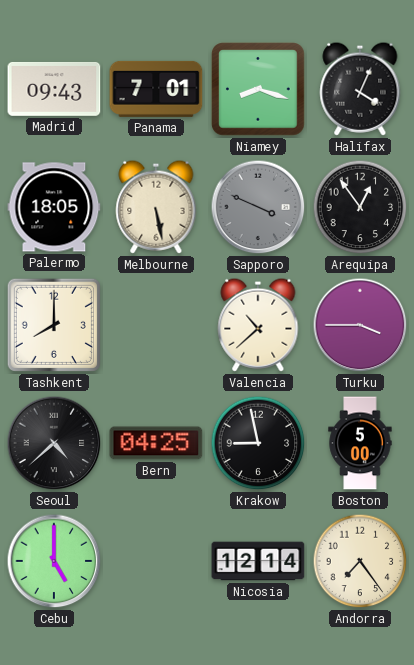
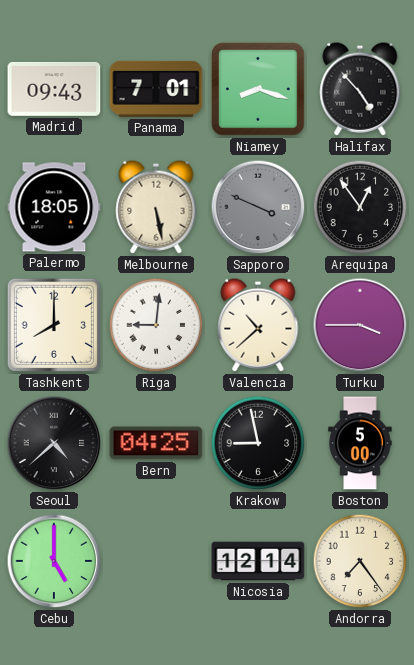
Halifax: 4:04 -> 4:53
Riga: none -> 9:01
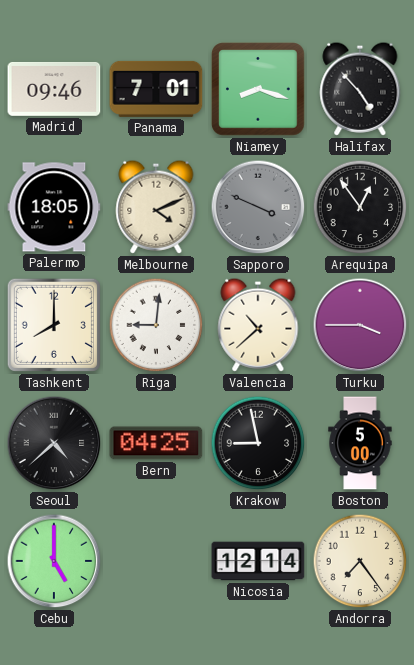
Madrid: 09:43 -> 09:46
Melbourne: 5:28 -> 4:11
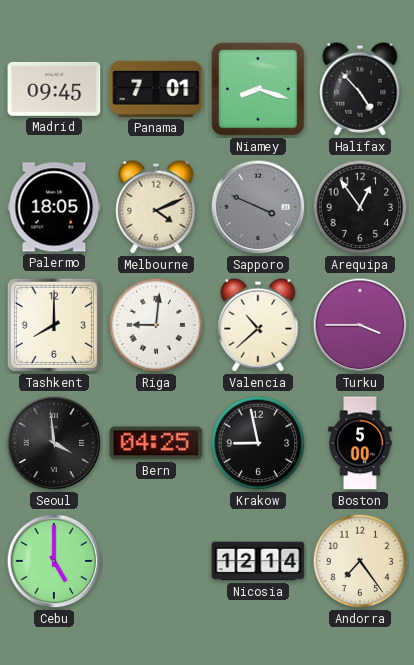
Madrid: 09:46 -> 09:45
Seoul: 4:38 -> 3:59
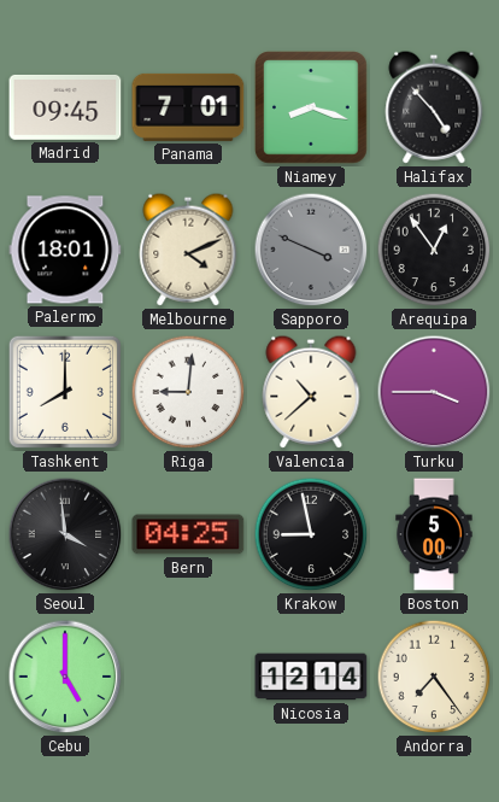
Palermo: 18:05 -> 18:01
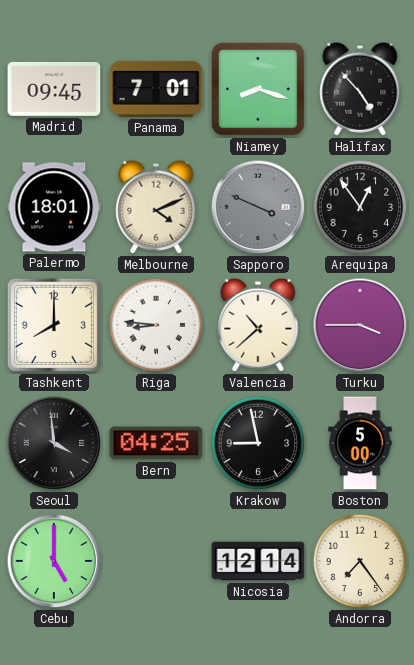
Riga: 9:01 -> 8:46
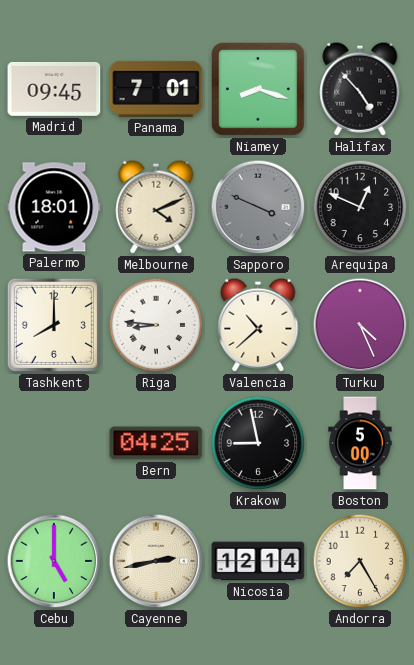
Arequipa: 12:54 -> 12:49
Turku: 3:45 -> 4:26
Seoul: 3:59 -> none
Cayenne: none -> 2:43
Andorra: 7:24 -> 7:25
